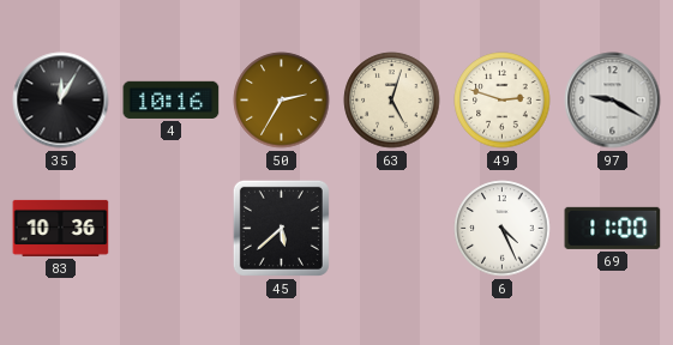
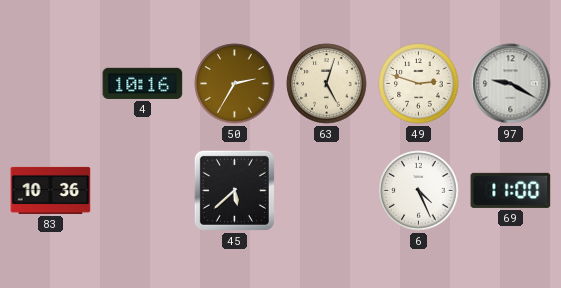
35: 12:05 -> none
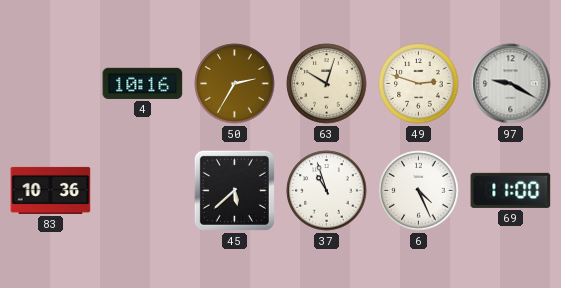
63: 5:03 -> 10:03
37: none -> 10:57
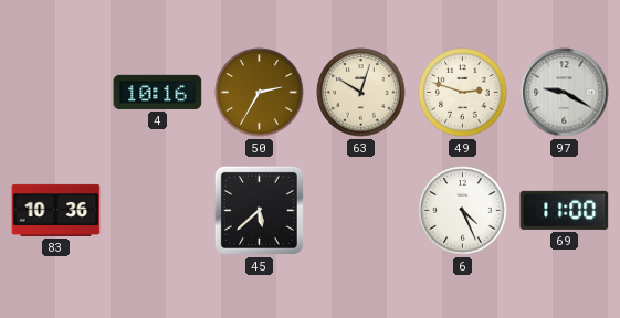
37: 10:57 -> none
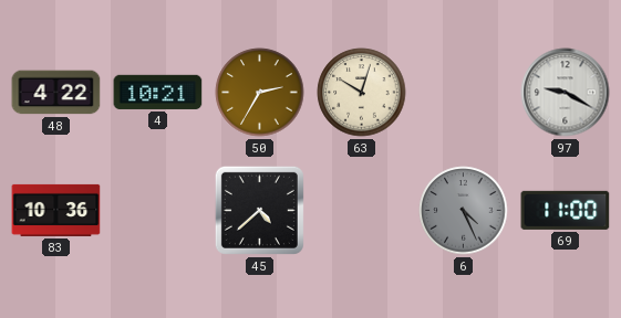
48: none -> 4:22
4: 10:16 -> 10:21
49: 2:48 -> none
45: 5:38 -> 4:38
6 dial: white -> grey
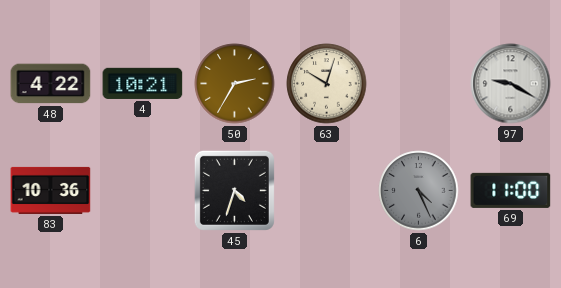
45: 4:38 -> 4:33
